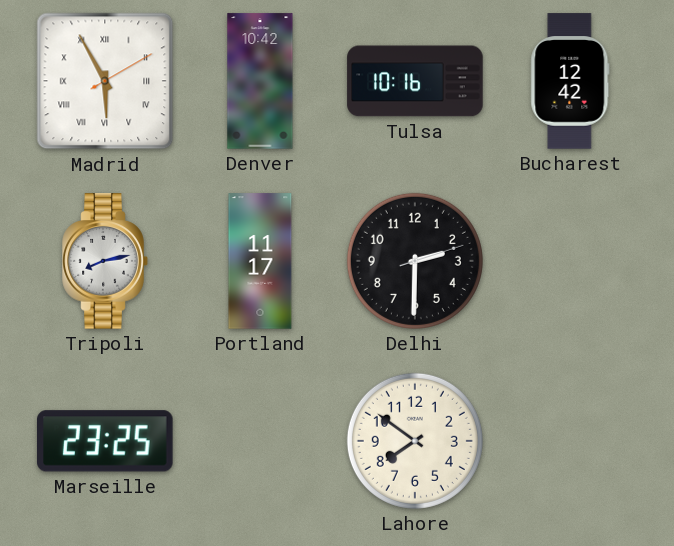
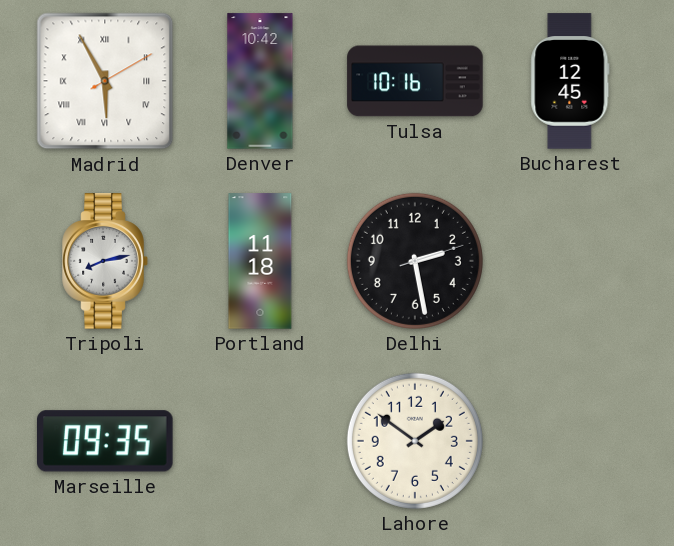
Bucharest: 12:42 -> 12:45
Portland: 11:17 -> 11:18
Delhi: 2:30 -> 2:28
Marseille: 23:25 -> 09:35
Lahore: 7:51 -> 1:51
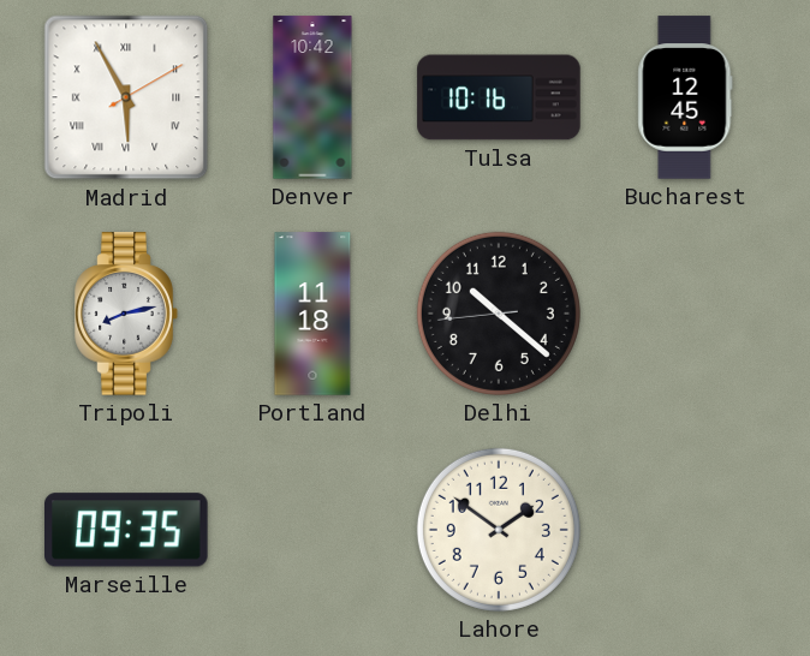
Delhi: 2:28 -> 10:21
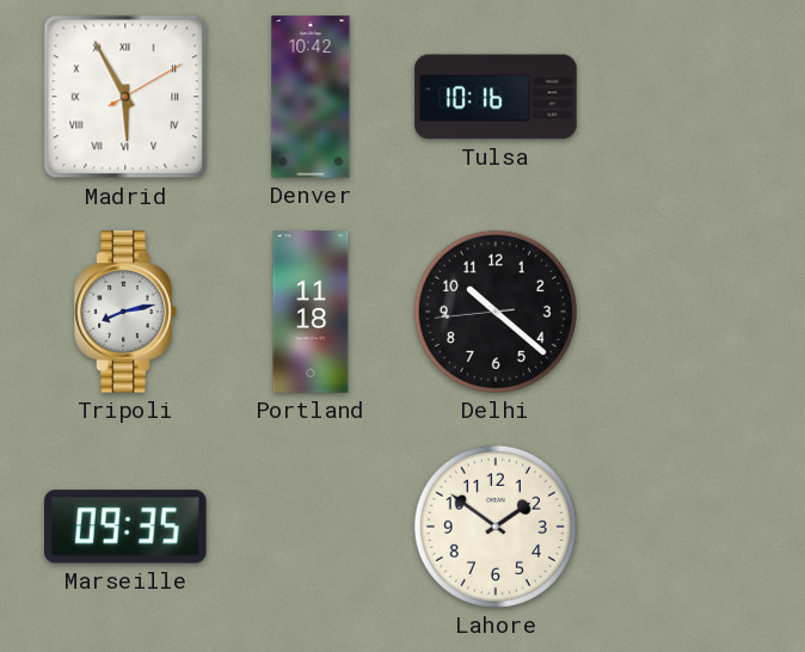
Bucharest: 12:45 -> none
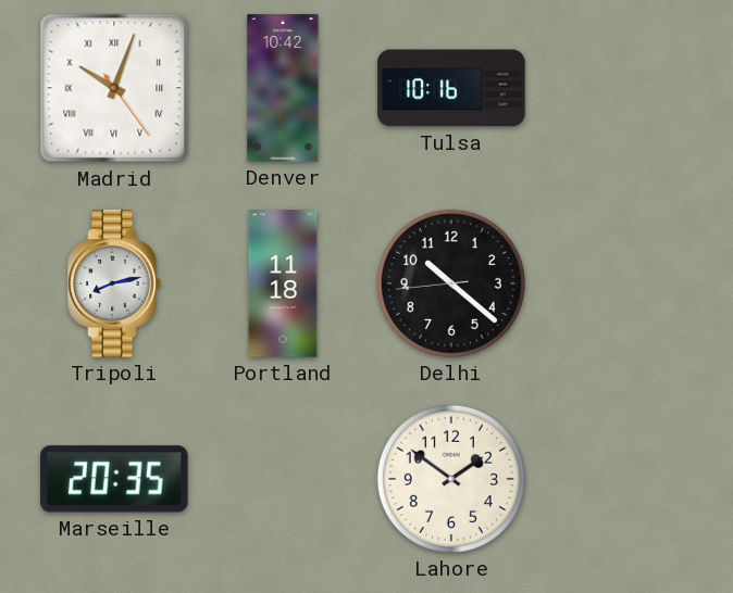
Madrid: 5:55 -> 10:03
Marseille: 09:35 -> 20:35
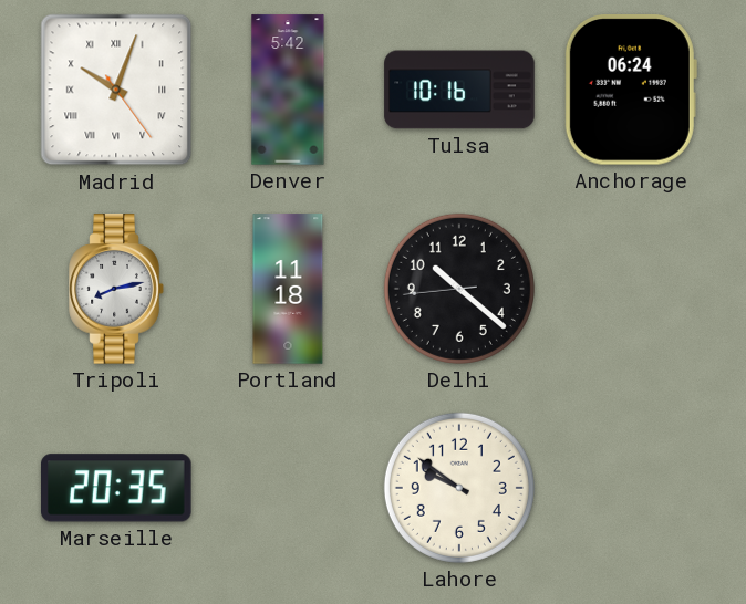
Denver: 10:42 -> 5:42
Anchorage: none -> 06:24
Lahore: 1:51 -> 9:51
